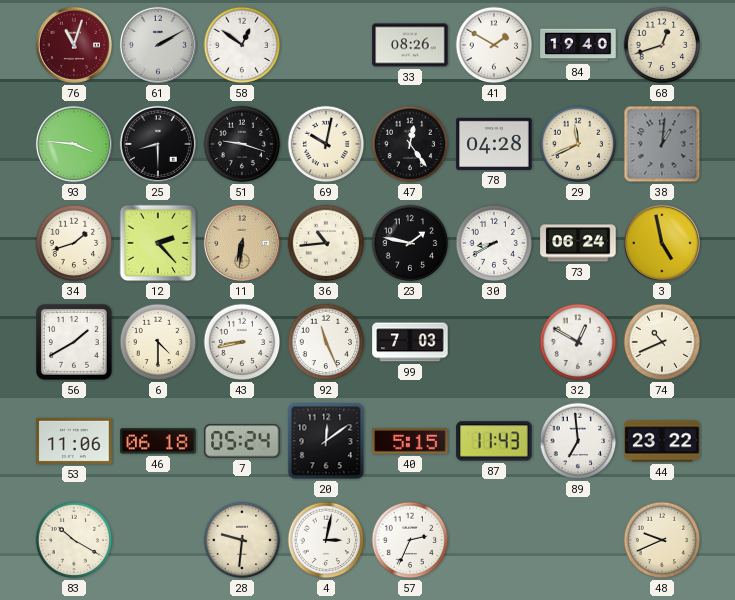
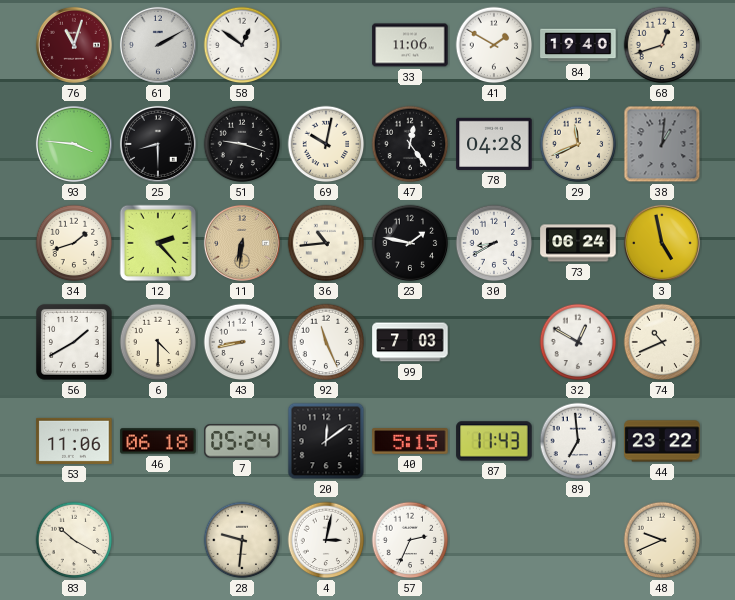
33: 08:26 -> 11:06
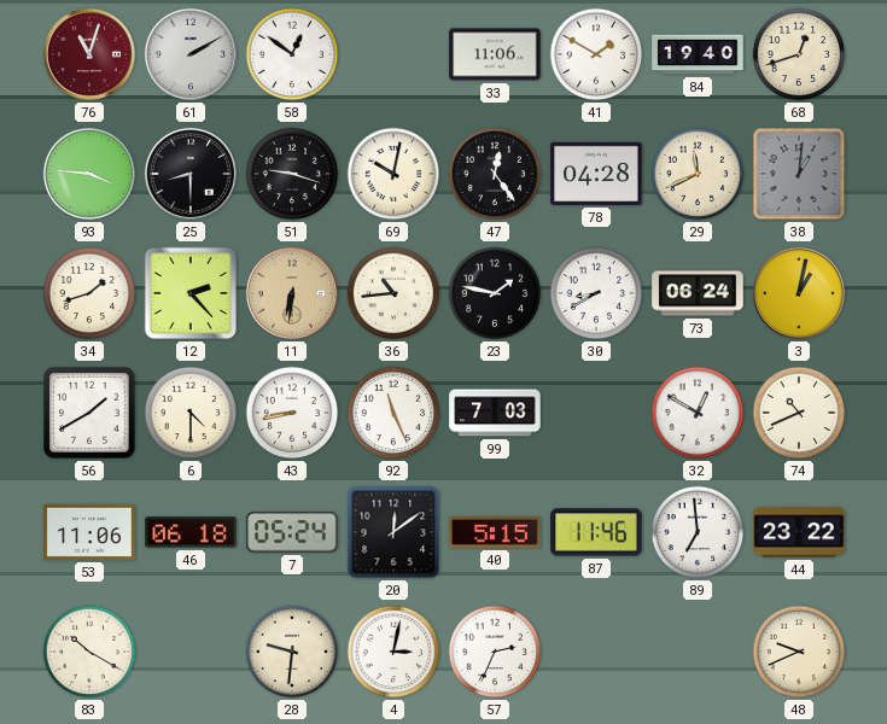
3: 4:58 -> 1:02
87: 11:43 -> 11:46
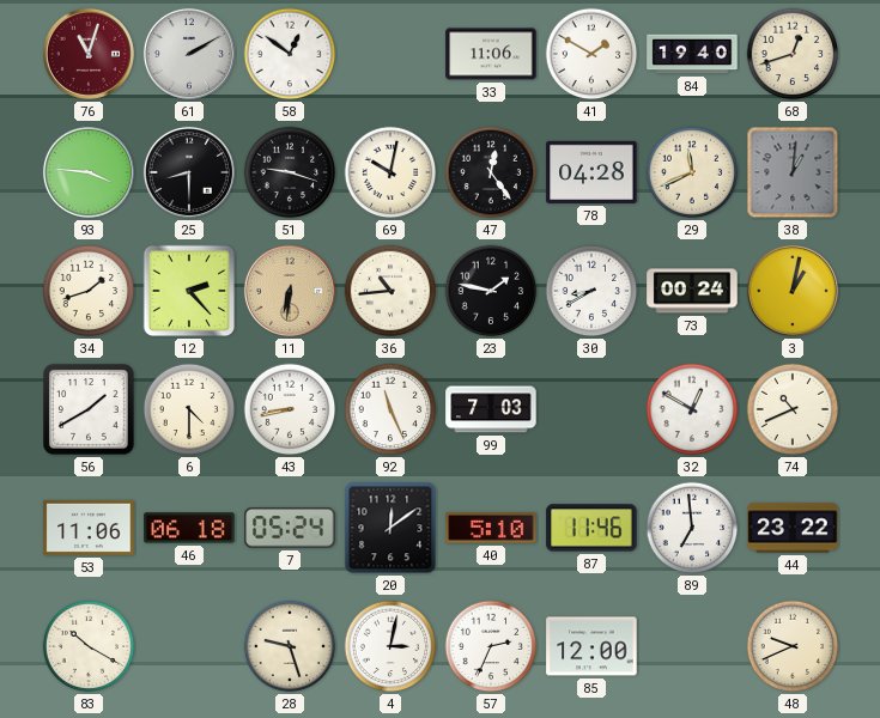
73: 06:24 -> 00:24
40: 5:15 -> 5:10
28: 9:31 -> 9:27
85: none -> 12:00
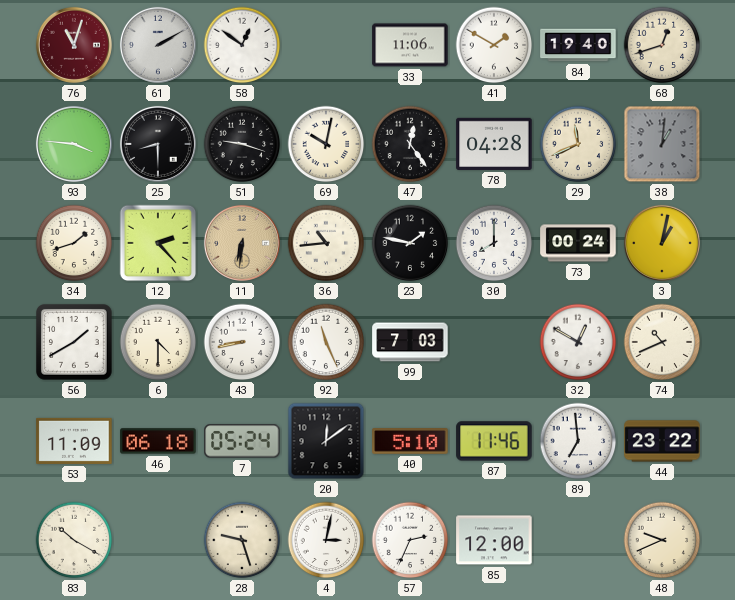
30: 8:40 -> 8:00
53: 11:06 -> 11:09
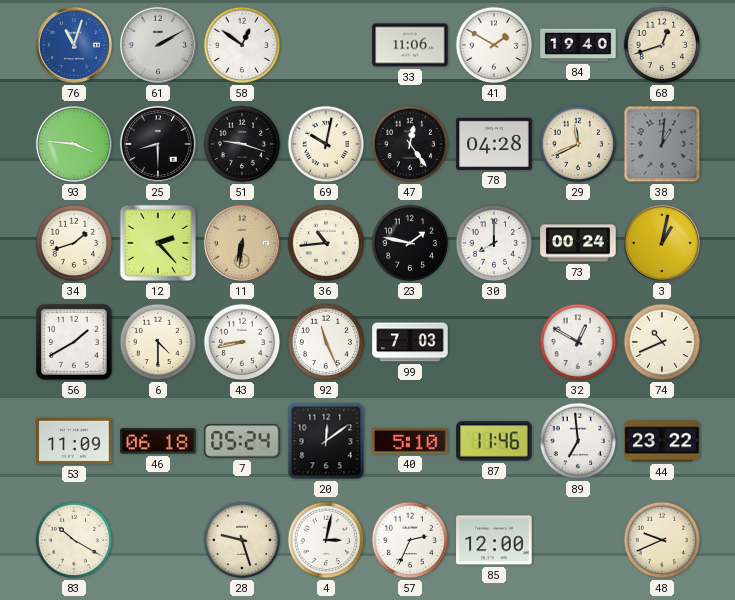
76 dial: burgundy -> blue
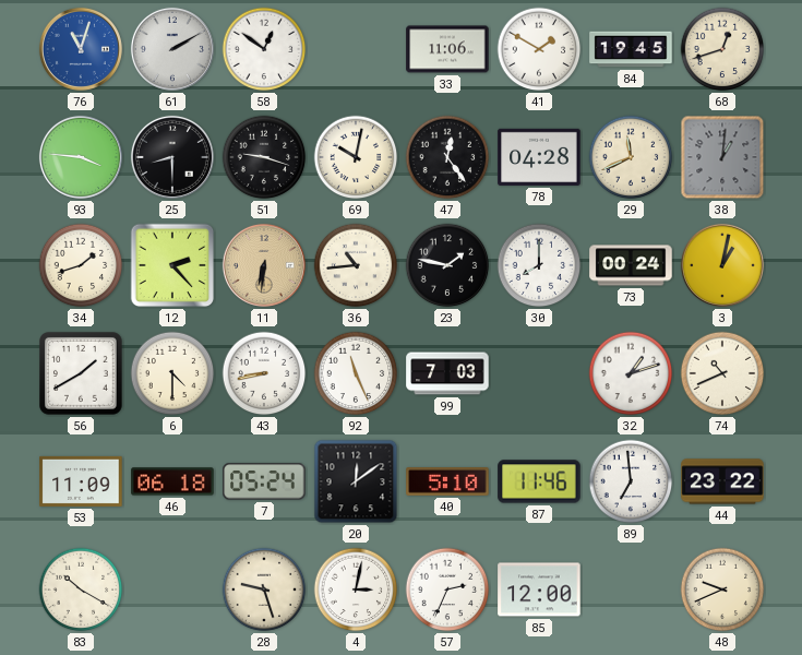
84: 19:40 -> 19:45
32: 12:50 -> 1:12
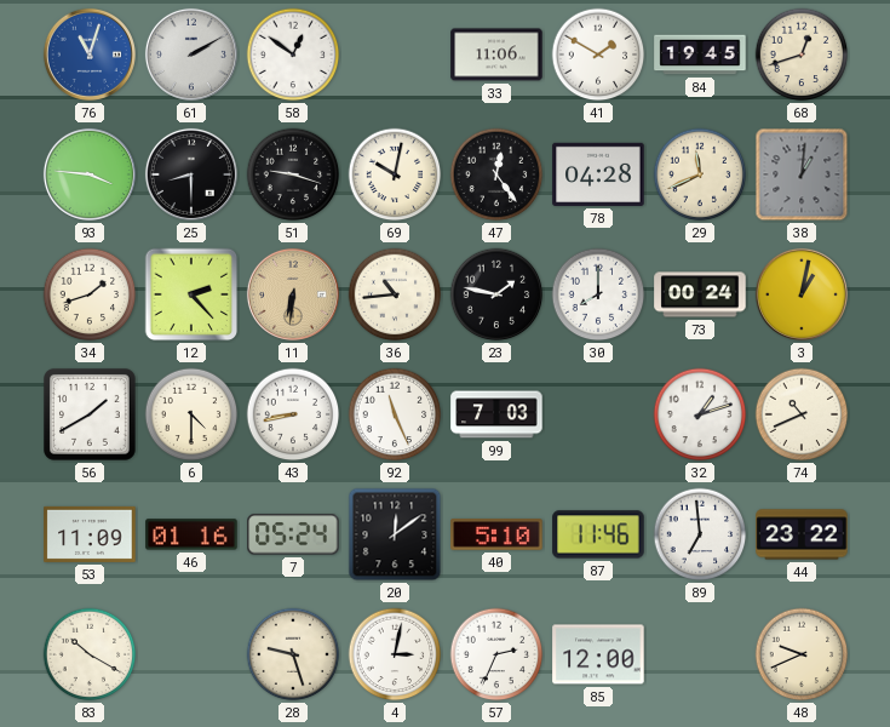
46: 06:18 -> 01:16
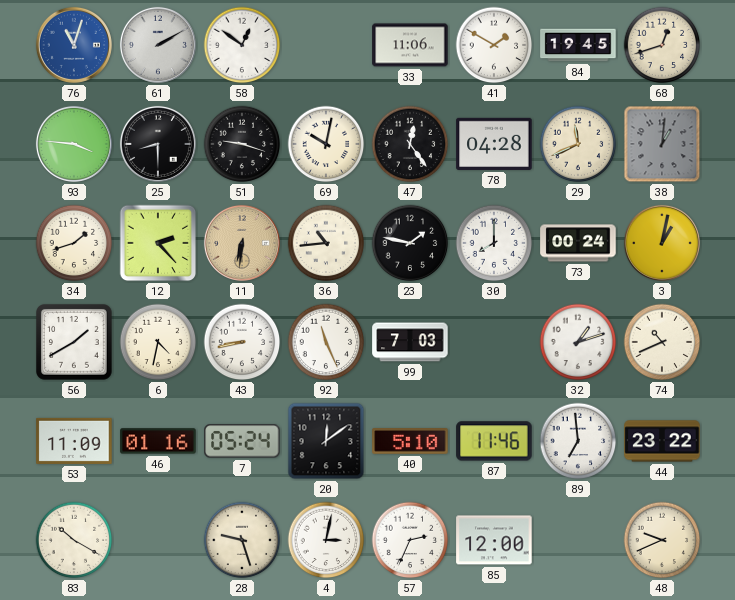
6: 4:30 -> 4:32
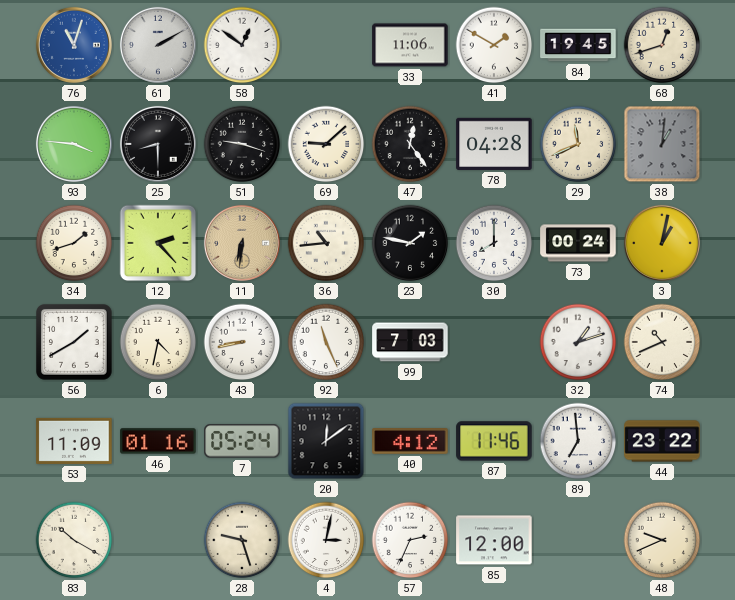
69: 10:02 -> 9:08
40: 5:10 -> 4:12
